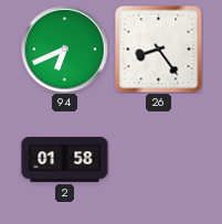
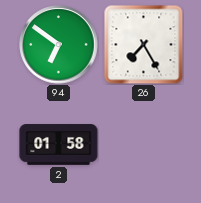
94: 6:41 -> 6:51
26: 8:24 -> 7:25
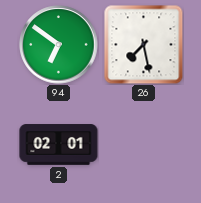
26: 7:25 -> 7:28
2: 01:58 -> 02:01
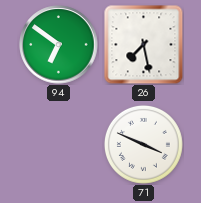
2: 02:01 -> none
71: none -> 3:49
